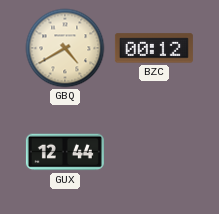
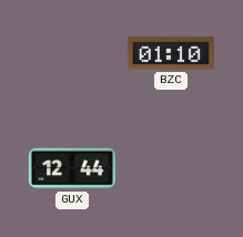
GBQ: 4:40 -> none
BZC: 00:12 -> 01:10
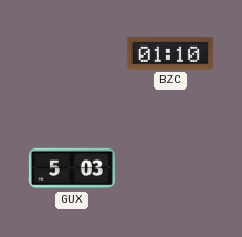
GUX: 12:44 -> 5:03
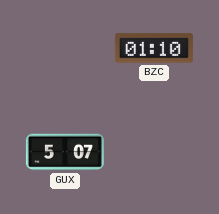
GUX: 5:03 -> 5:07
